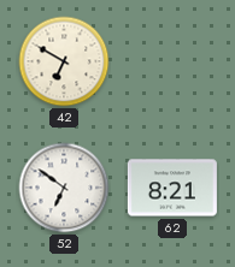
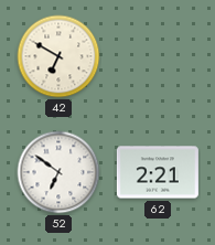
62: 8:21 -> 2:21
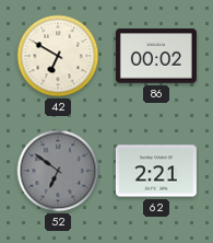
86: none -> 00:02
52 dial: white -> grey
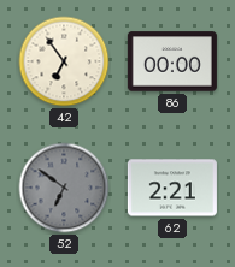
42: 6:50 -> 6:54
86: 00:02 -> 00:00
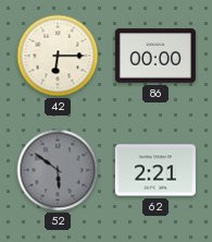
42: 6:54 -> 6:15
52: 6:51 -> 5:51
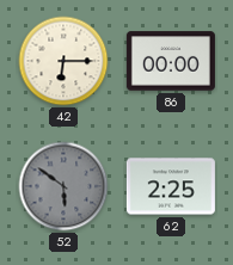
62: 2:21 -> 2:25
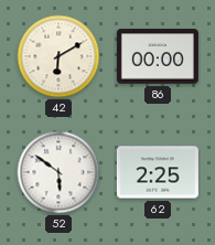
42: 6:15 -> 6:10
52 dial: grey -> white
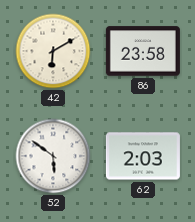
86: 00:00 -> 23:58
62: 2:25 -> 2:03
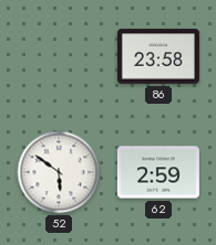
42: 6:10 -> none
62: 2:03 -> 2:59
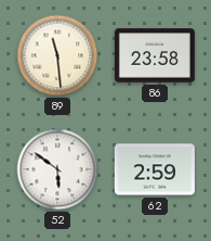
89: none -> 11:29
